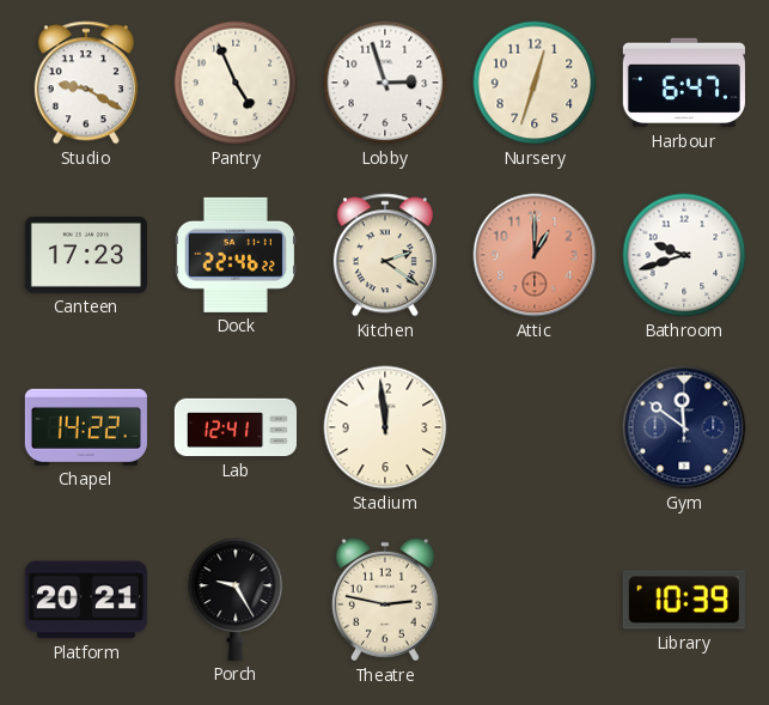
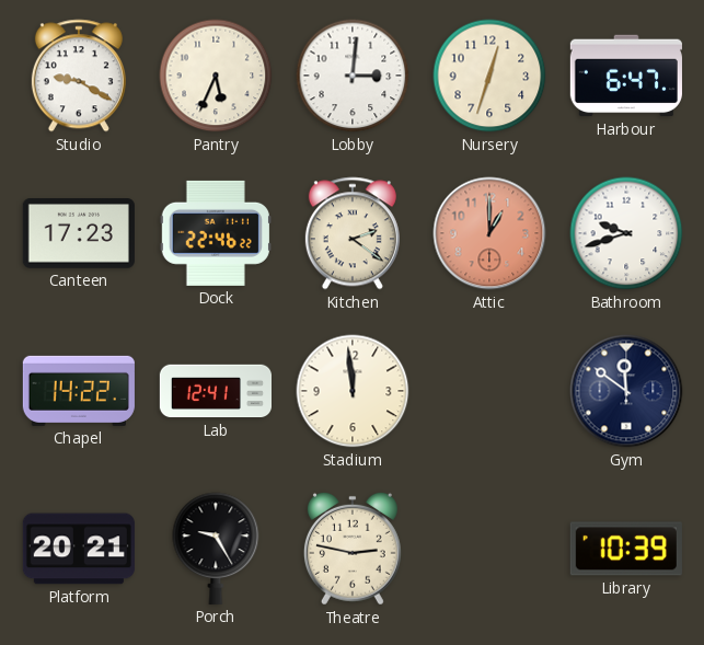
Pantry: 4:56 -> 5:34
Lobby: 2:57 -> 3:01
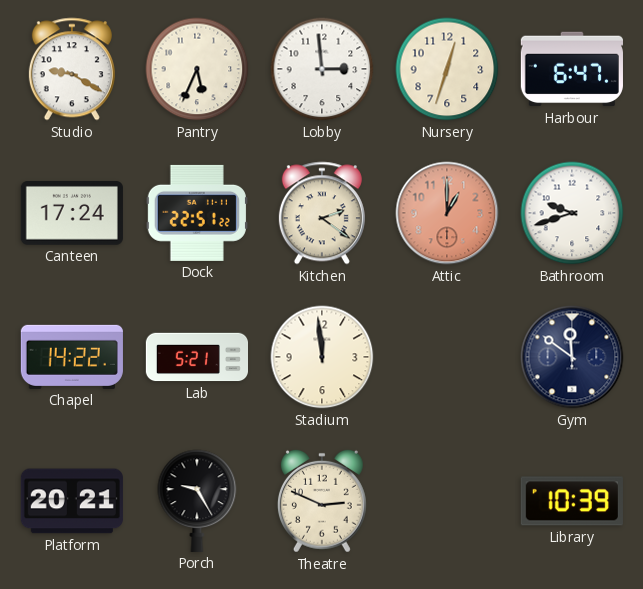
Lobby: 3:01 -> 2:59
Canteen: 17:23 -> 17:24
Dock: 22:46 -> 22:51
Lab: 12:41 -> 5:21
Theatre: 2:47 -> 2:49
